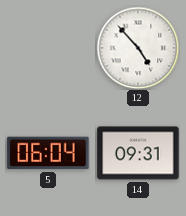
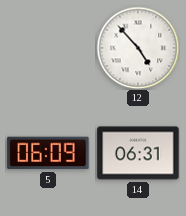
5: 06:04 -> 06:09
14: 09:31 -> 06:31
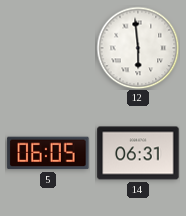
12: 4:53 -> 5:59
5: 06:09 -> 06:05
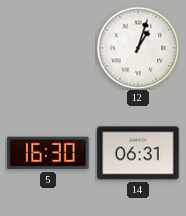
12: 5:59 -> 1:03
5: 06:05 -> 16:30
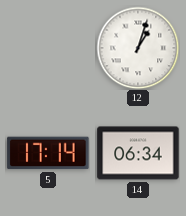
5: 16:30 -> 17:14
14: 06:31 -> 06:34
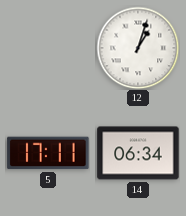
5: 17:14 -> 17:11
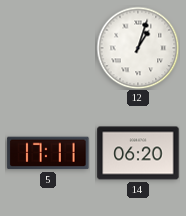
14: 06:34 -> 06:20
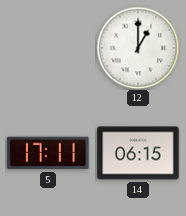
12: 1:03 -> 1:00
14: 06:20 -> 06:15
